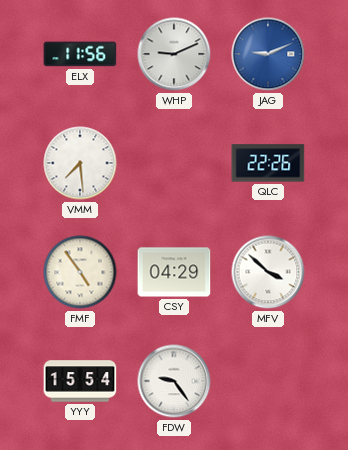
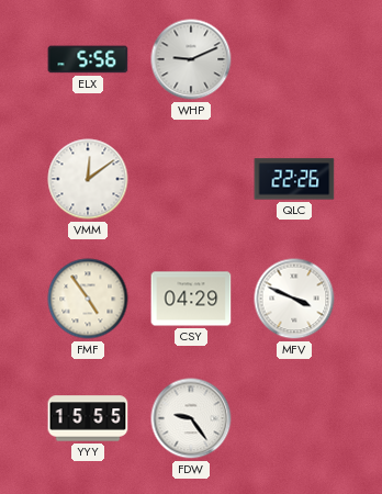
ELX: 11:56 -> 5:56
JAG: 9:11 -> none
VMM: 7:29 -> 12:09
MFV: 3:52 -> 3:49
YYY: 15:54 -> 15:55
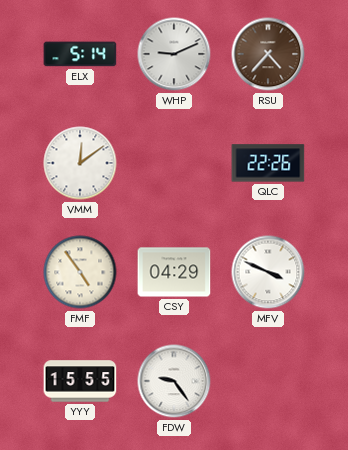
ELX: 5:56 -> 5:14
RSU: none -> 4:37
